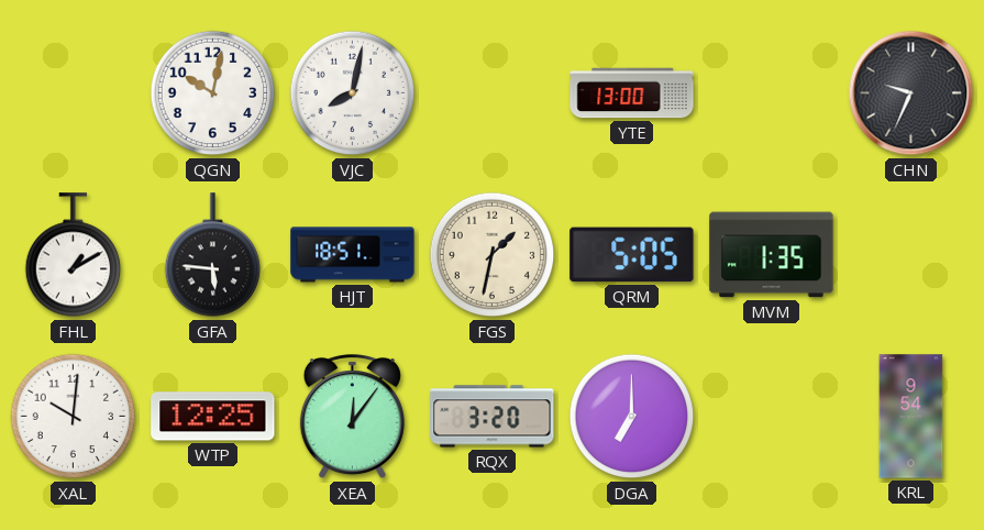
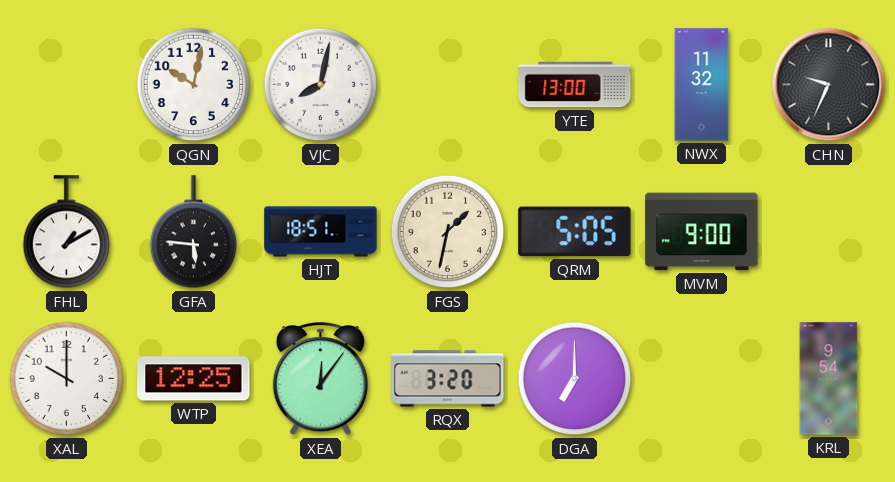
NWX: none -> 11:32
MVM: 1:35 -> 9:00
XAL: 10:01 -> 10:00
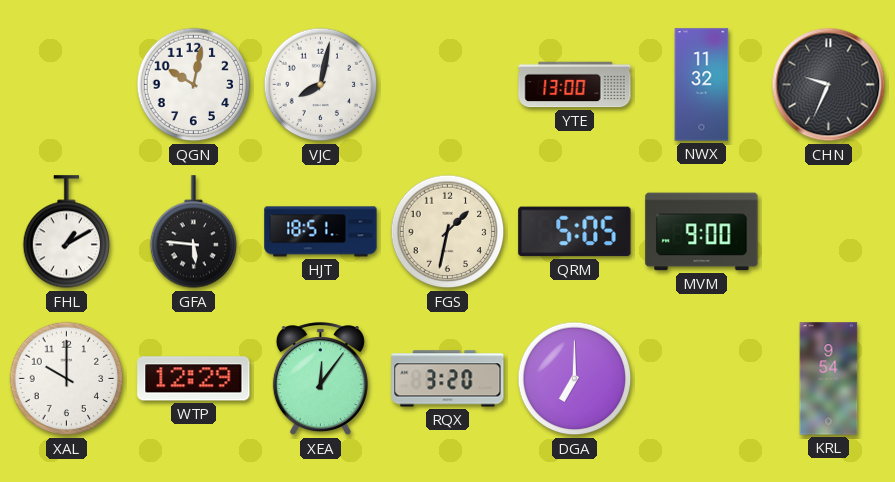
WTP: 12:25 -> 12:29
